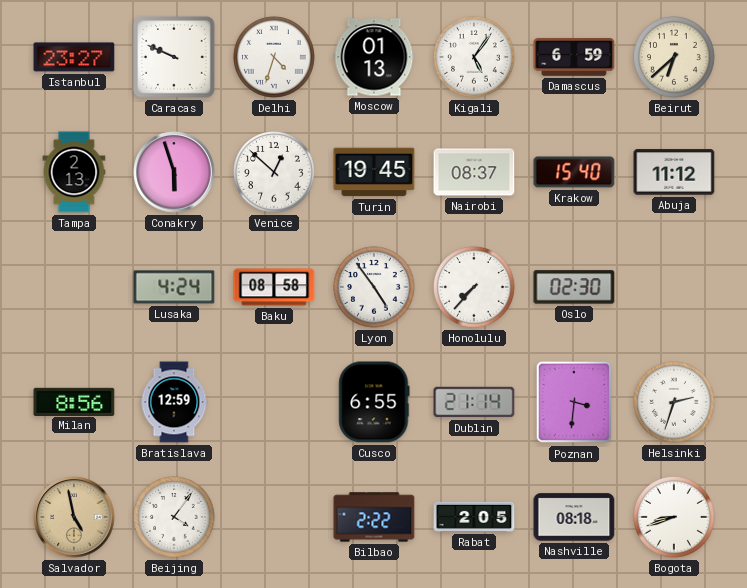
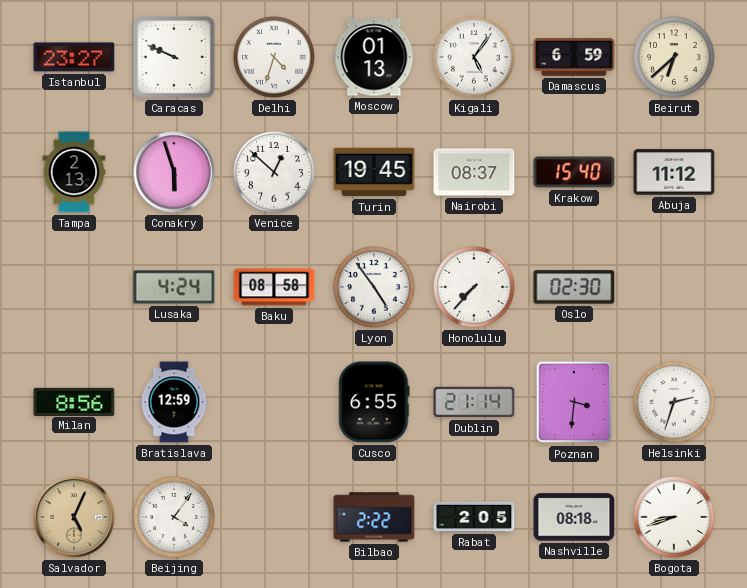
Salvador: 4:58 -> 5:04
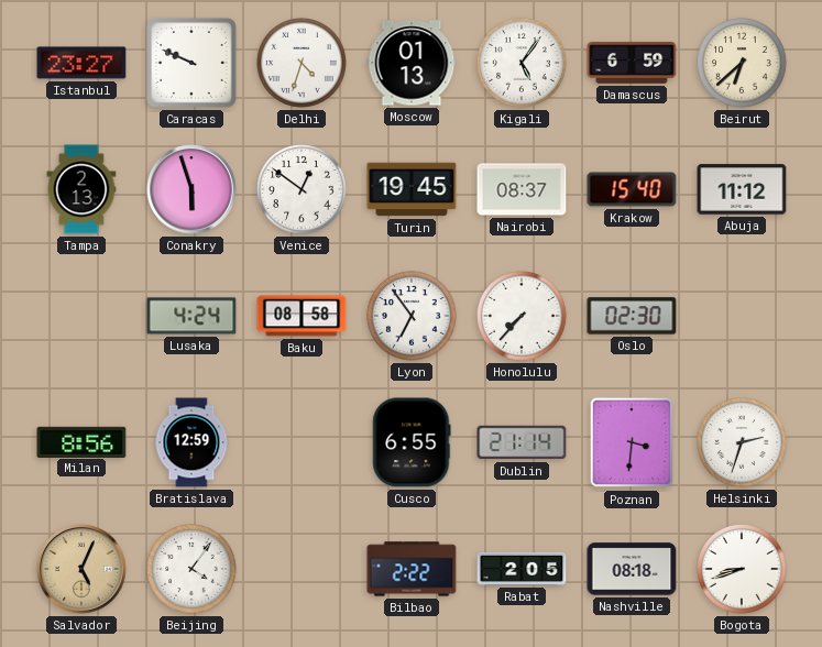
Venice: 12:52 -> 12:51
Lyon: 4:54 -> 6:54
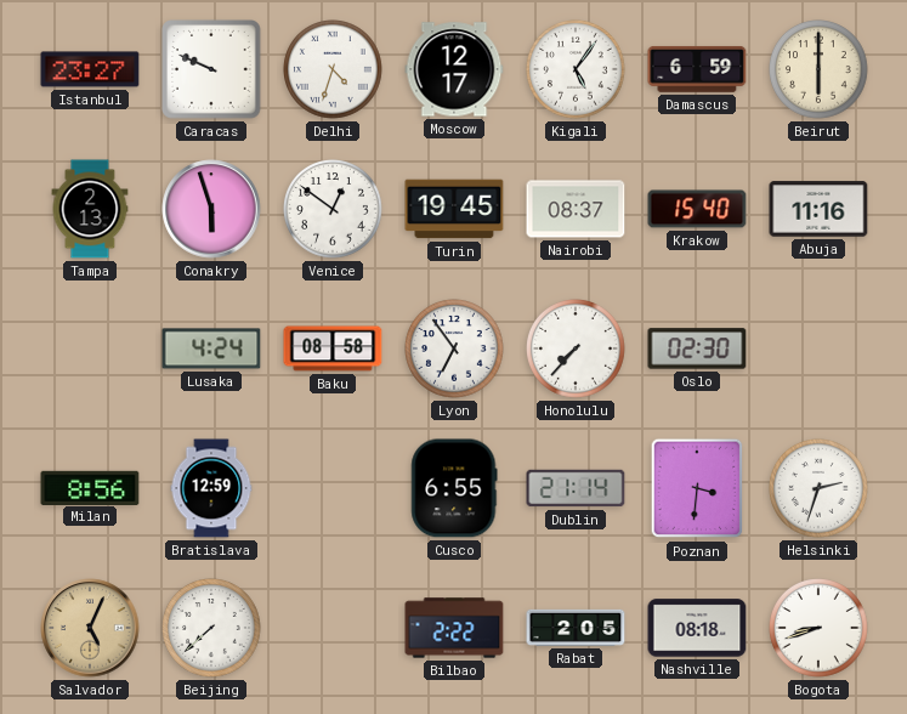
Moscow: 01:13 -> 12:17
Beirut: 6:38 -> 6:00
Abuja: 11:12 -> 11:16
Beijing: 4:06 -> 7:38
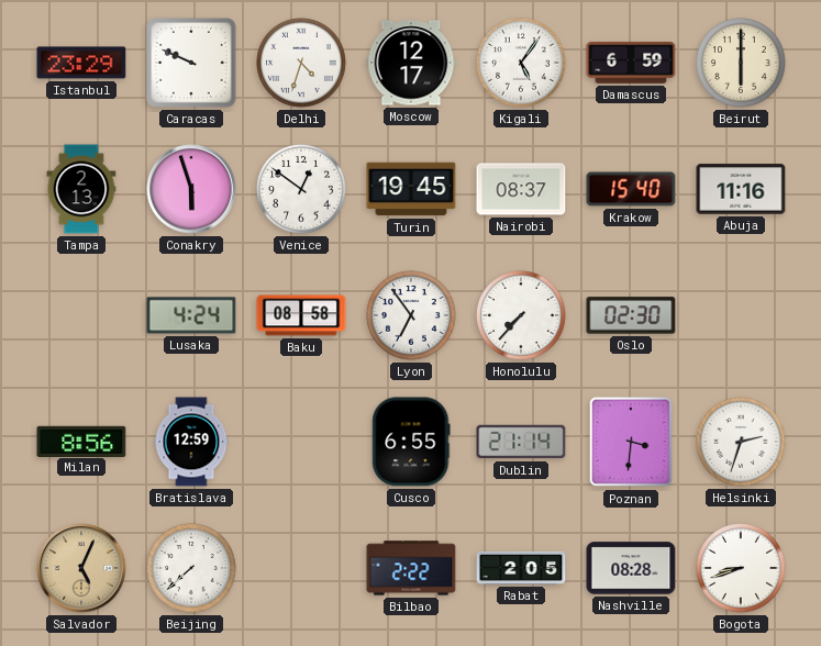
Istanbul: 23:27 -> 23:29
Nashville: 08:18 -> 08:28
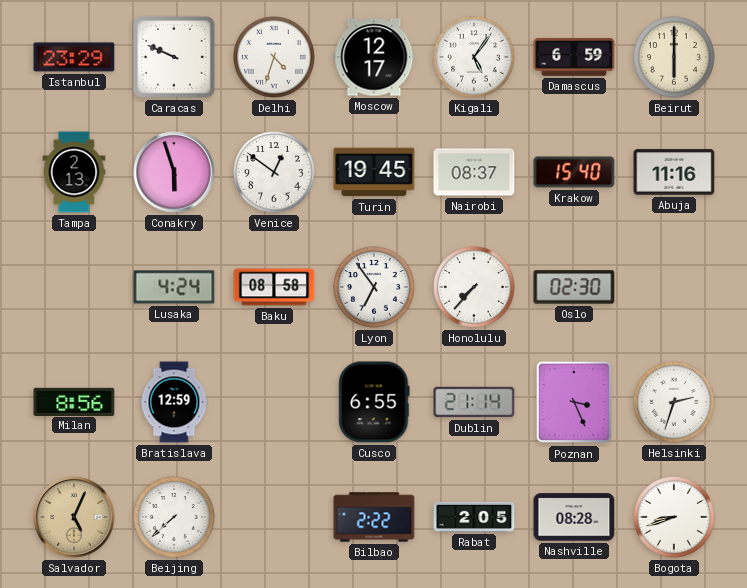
Poznan: 3:31 -> 3:26
